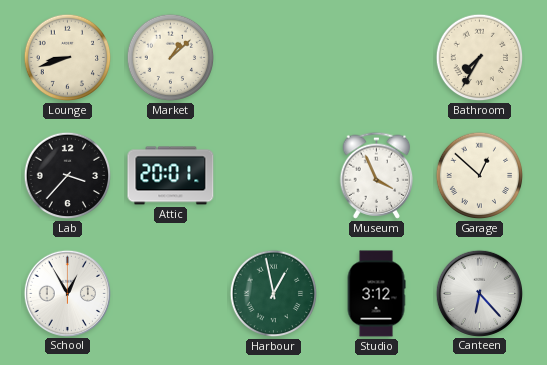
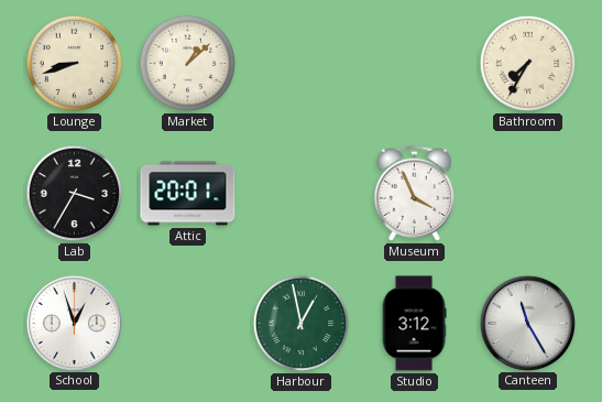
Lab: 3:37 -> 3:35
Garage: 12:52 -> none
School: 12:55 -> 12:57
Canteen: 6:23 -> 11:25
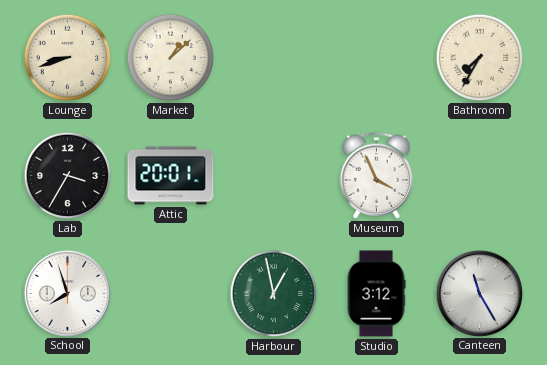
School: 12:57 -> 7:57
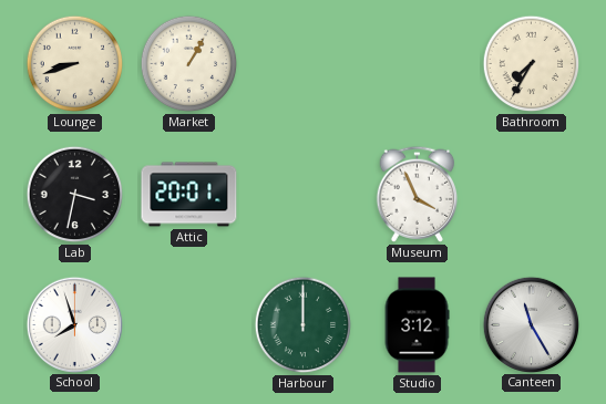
Market: 1:08 -> 1:05
Lab: 3:35 -> 3:32
Harbour: 12:58 -> 12:00
